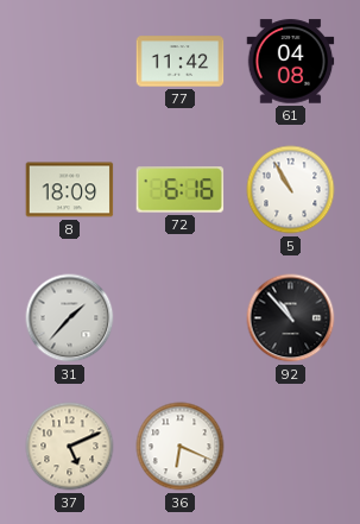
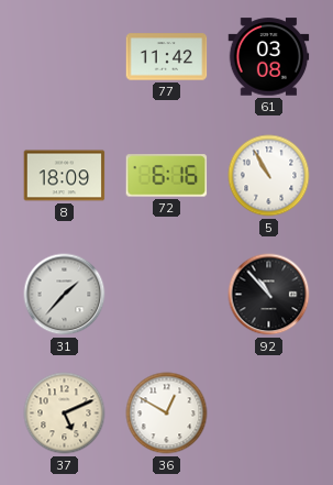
61: 04:08 -> 03:08
36: 6:19 -> 12:50
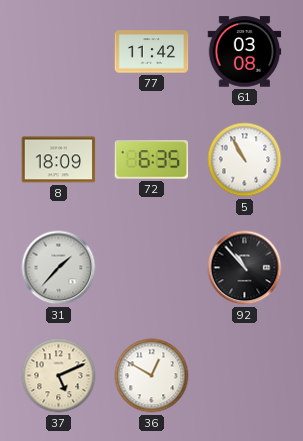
72: 6:16 -> 6:35
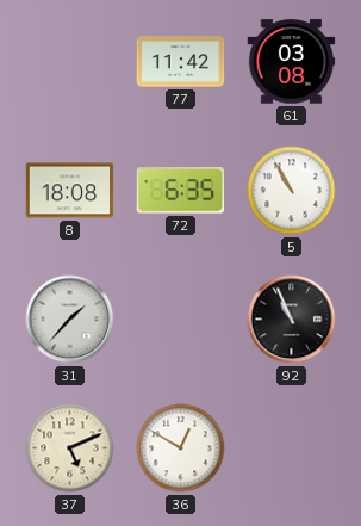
8: 18:09 -> 18:08
92: 10:53 -> 10:56
